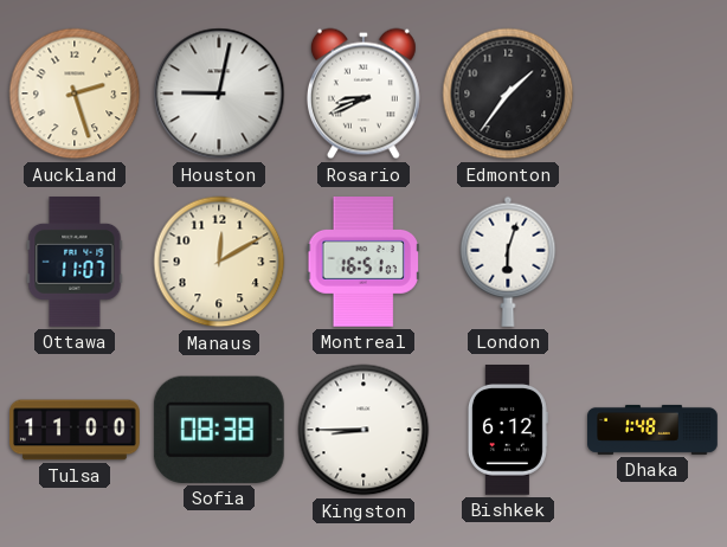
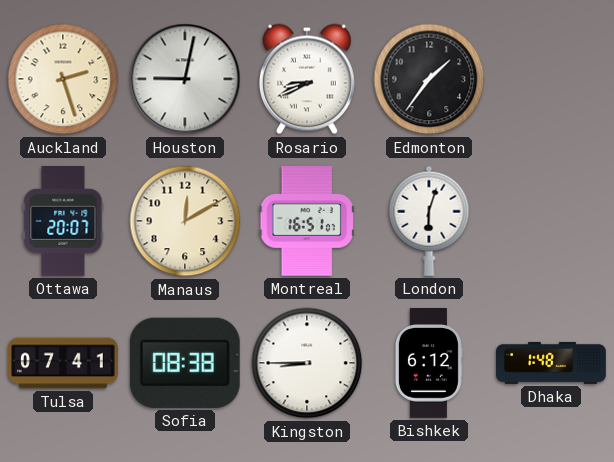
Ottawa: 11:07 -> 20:07
Tulsa: 11:00 -> 07:41
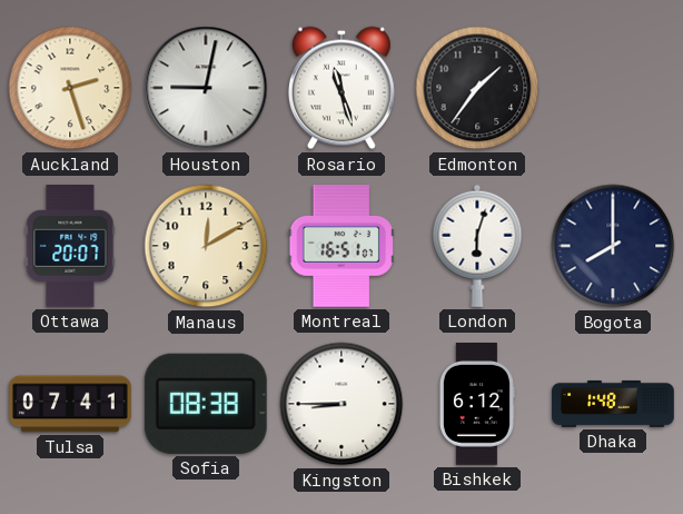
Rosario: 8:41 -> 11:27
Bogota: none -> 8:00
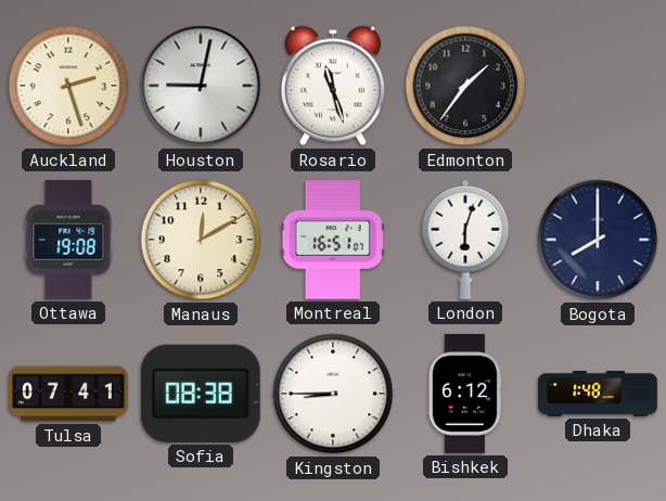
Ottawa: 20:07 -> 19:08
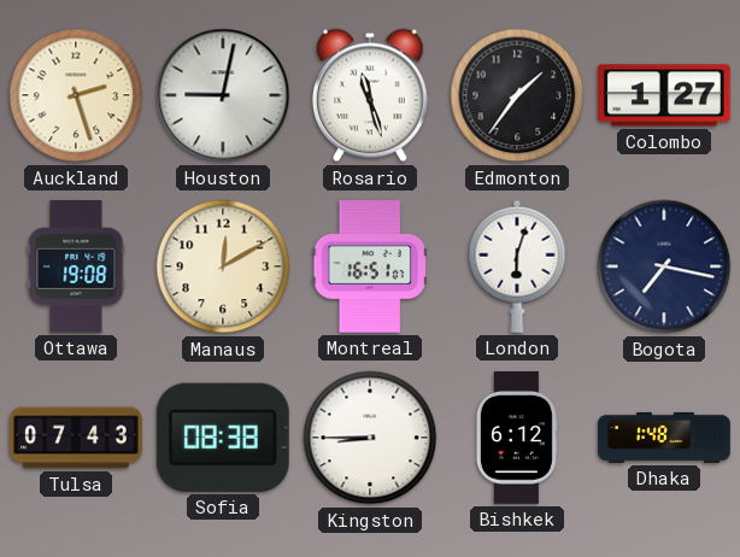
Colombo: none -> 1:27
Bogota: 8:00 -> 7:17
Tulsa: 07:41 -> 07:43
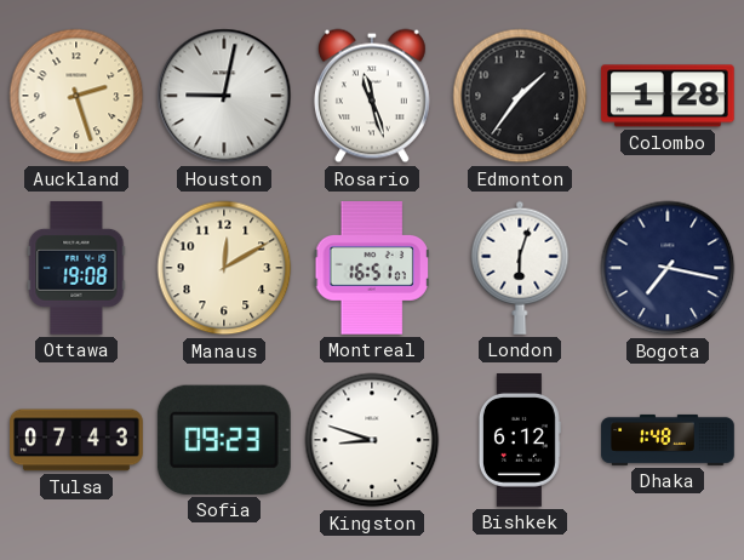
Colombo: 1:27 -> 1:28
Sofia: 08:38 -> 09:23
Kingston: 8:45 -> 8:48
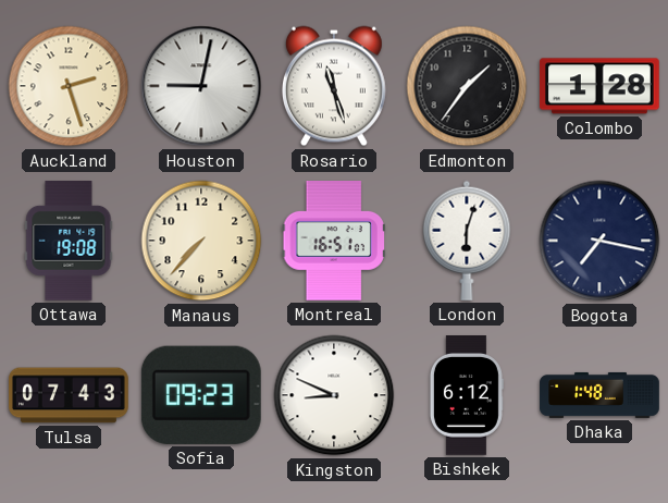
Manaus: 12:10 -> 7:37
Kingston: 8:48 -> 8:49
